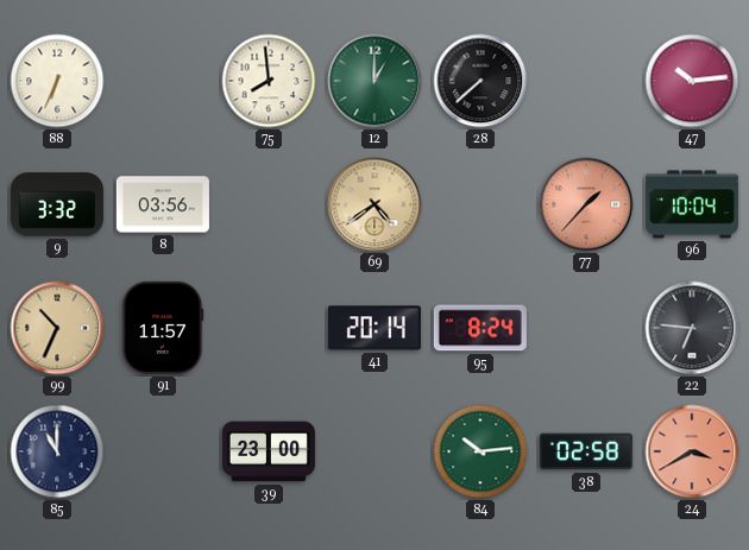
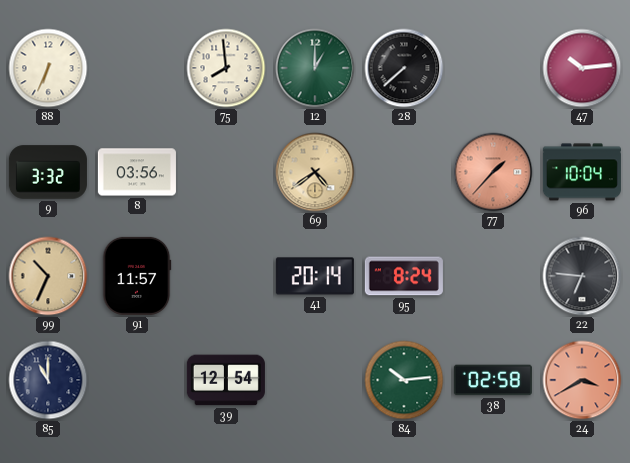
39: 23:00 -> 12:54
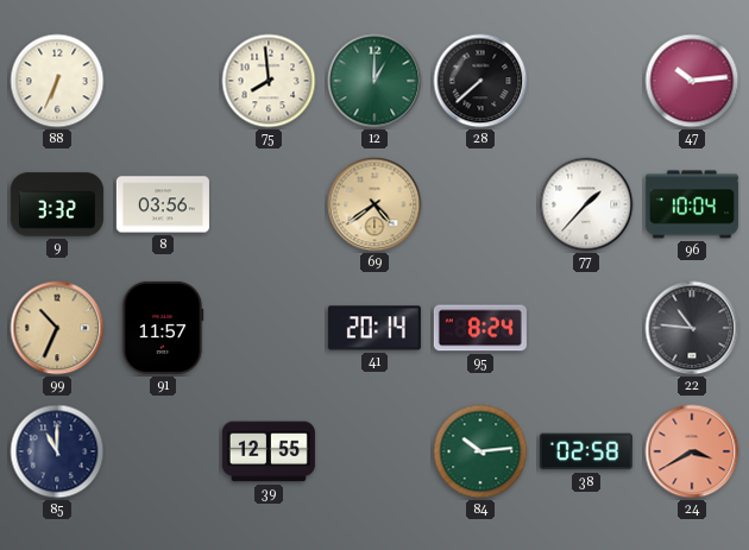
77 dial: salmon -> white
22: 6:46 -> 10:46
39: 12:54 -> 12:55
